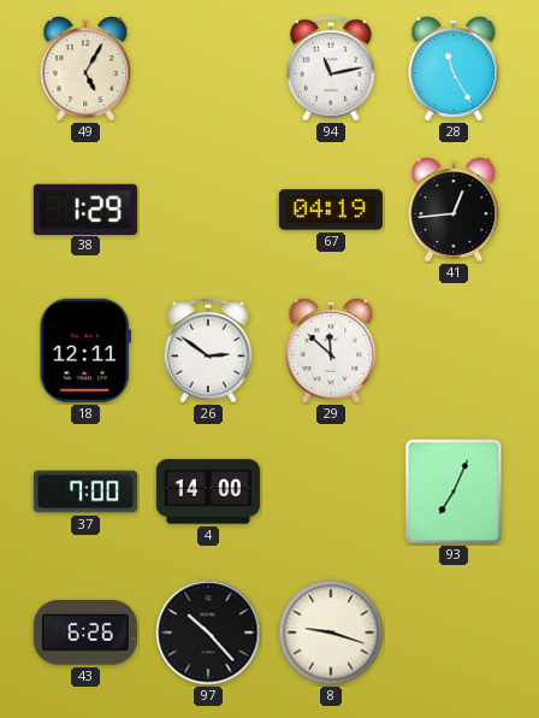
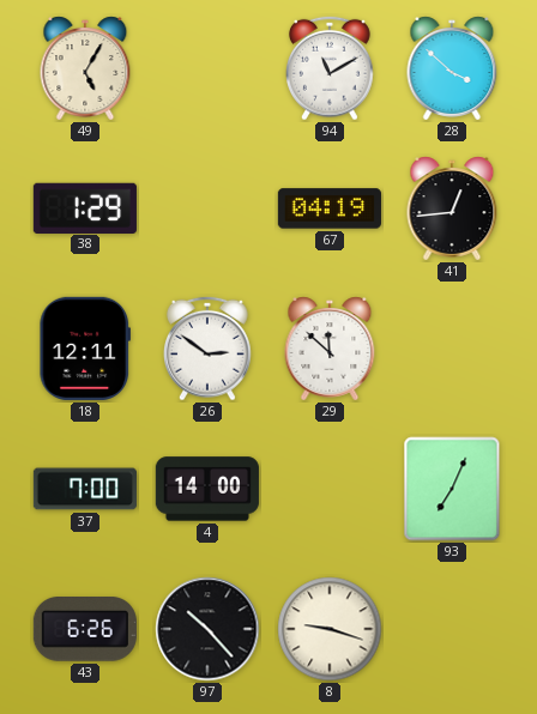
94: 11:13 -> 11:10
28: 11:25 -> 3:52
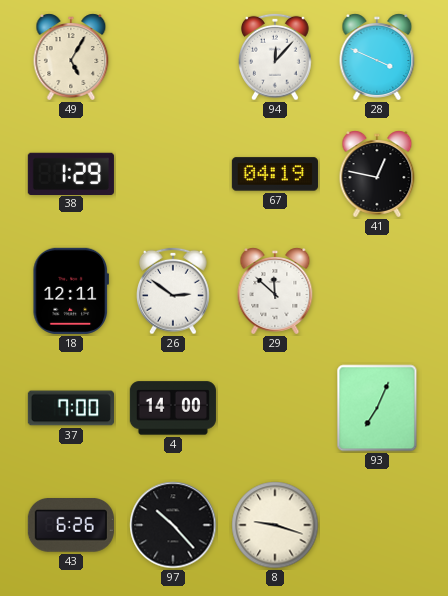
94: 11:10 -> 12:07
28: 3:52 -> 3:49
41: 12:44 -> 12:47
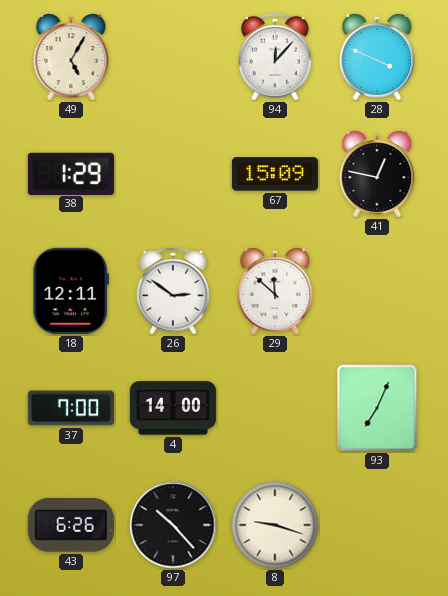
67: 04:19 -> 15:09
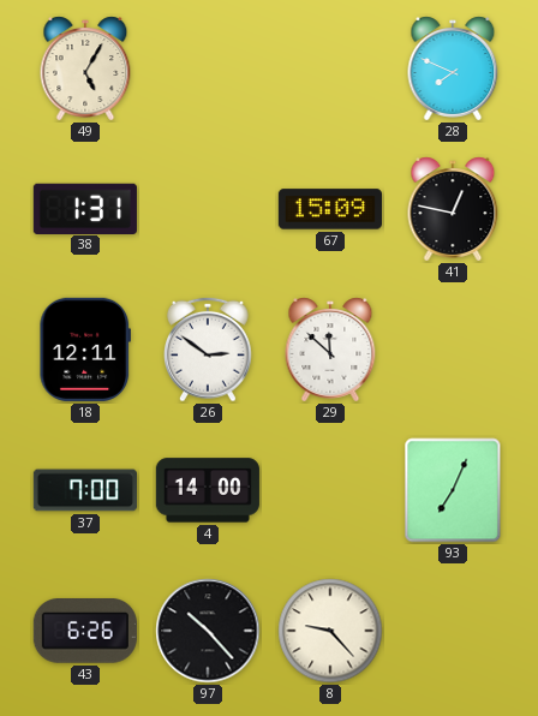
94: 12:07 -> none
28: 3:49 -> 7:49
38: 1:29 -> 1:31
8: 9:18 -> 9:23
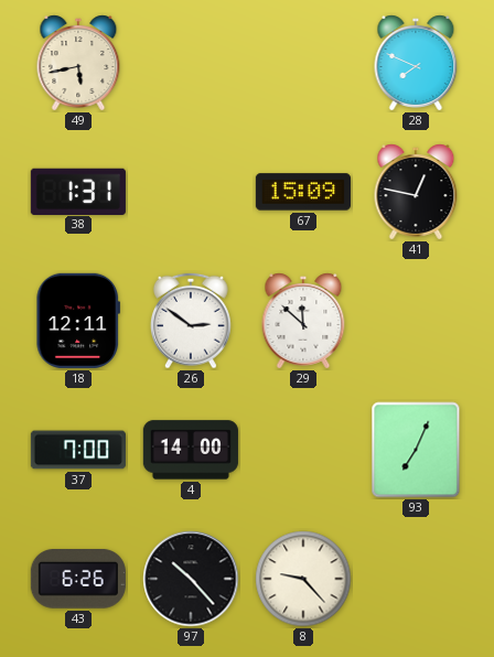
49: 5:05 -> 5:43
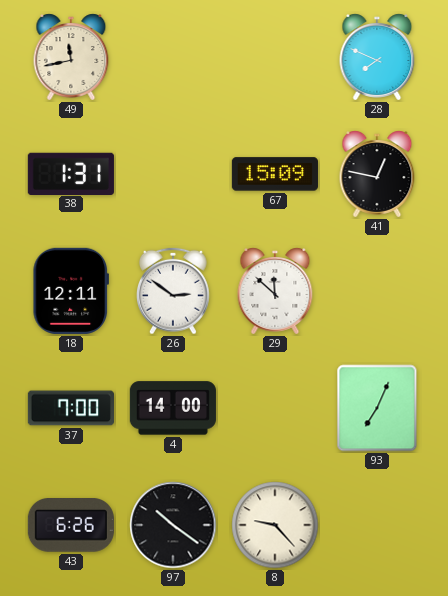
49: 5:43 -> 11:43
97: 10:23 -> 10:21
